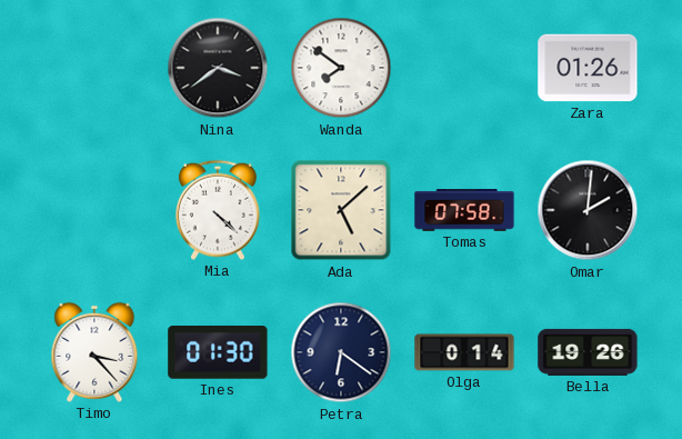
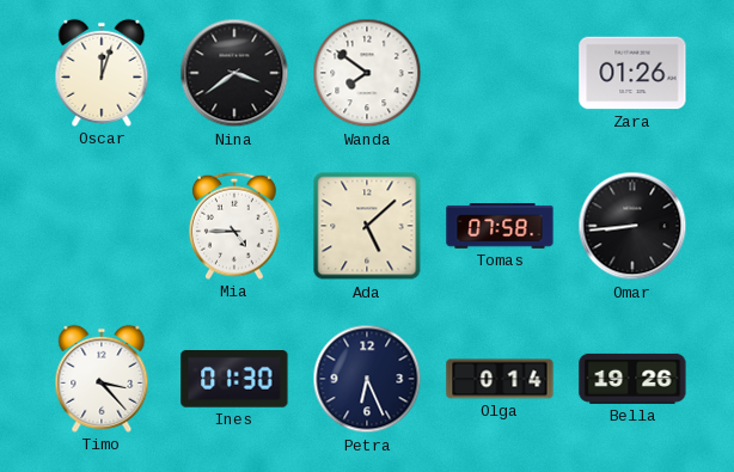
Oscar: none -> 12:03
Mia: 4:22 -> 4:45
Omar: 2:01 -> 8:44
Petra: 6:21 -> 6:26
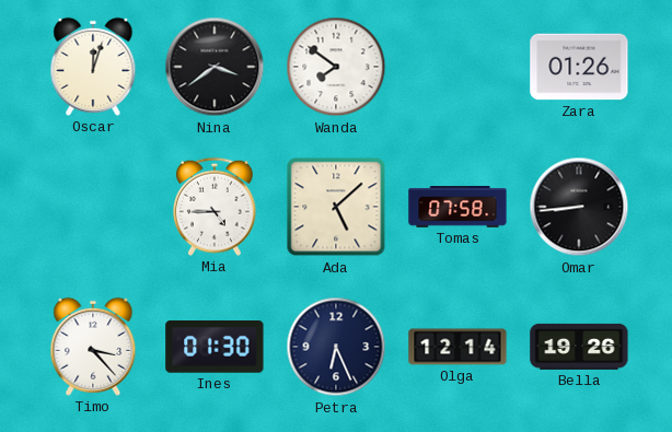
Olga: 0:14 -> 12:14
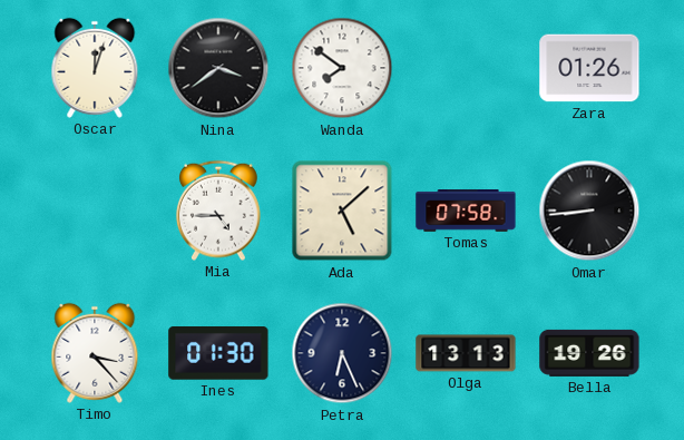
Olga: 12:14 -> 13:13
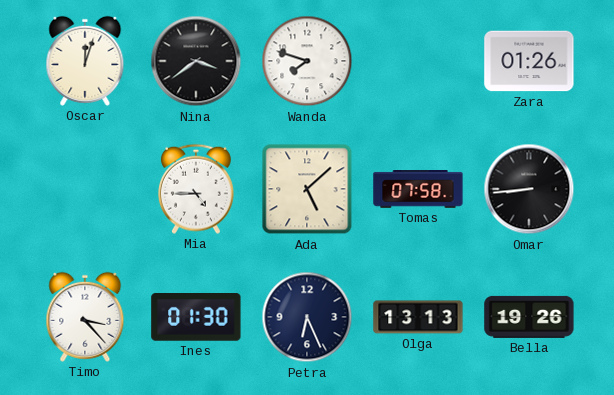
Wanda: 7:51 -> 7:48
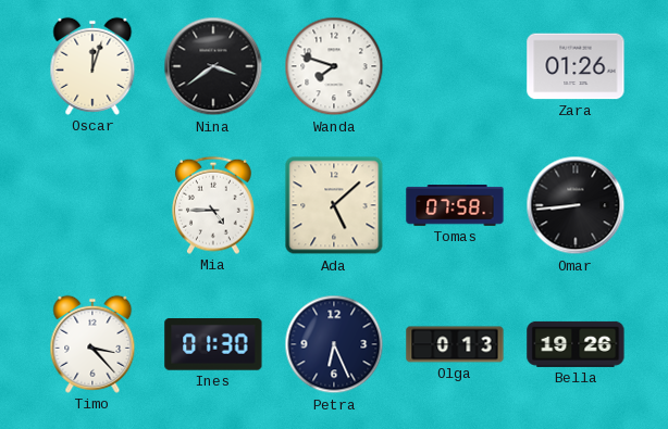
Olga: 13:13 -> 0:13
